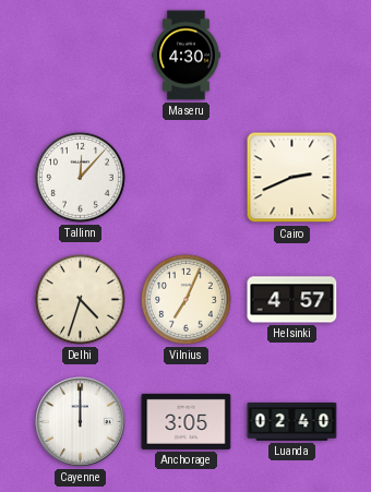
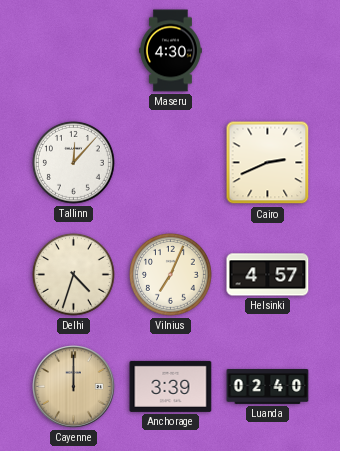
Cayenne dial: white -> champagne
Anchorage: 3:05 -> 3:39
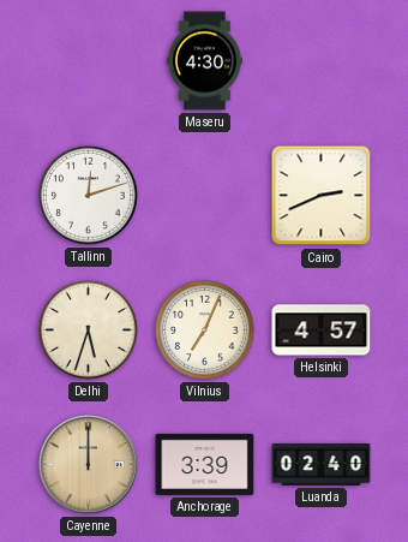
Tallinn: 12:07 -> 12:12
Delhi: 4:33 -> 5:33
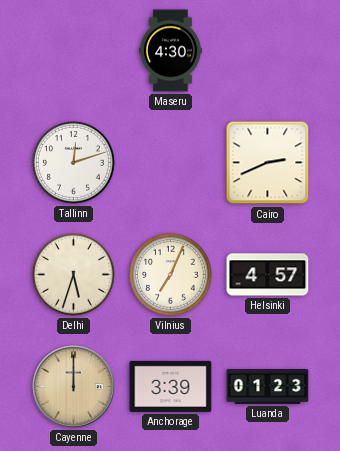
Luanda: 02:40 -> 01:23
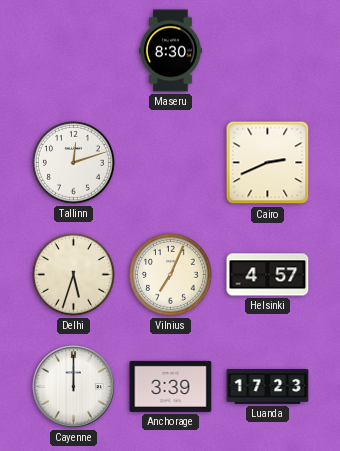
Maseru: 4:30 -> 8:30
Cayenne dial: champagne -> white
Luanda: 01:23 -> 17:23
